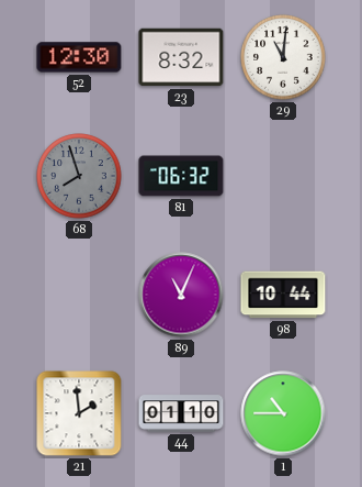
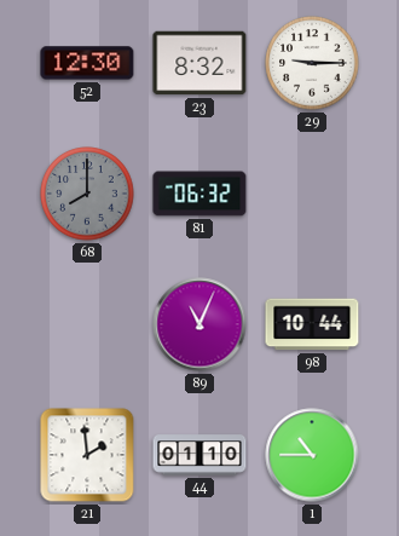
29: 11:01 -> 9:15
68: 7:57 -> 8:00
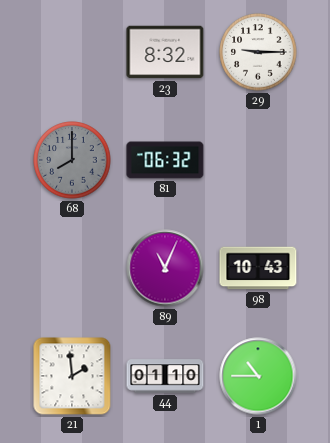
52: 12:30 -> none
98: 10:44 -> 10:43
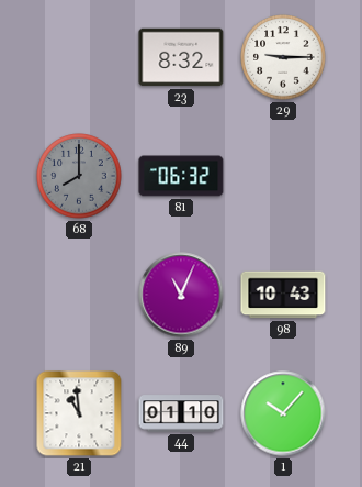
21: 1:59 -> 10:59
1: 10:45 -> 10:07
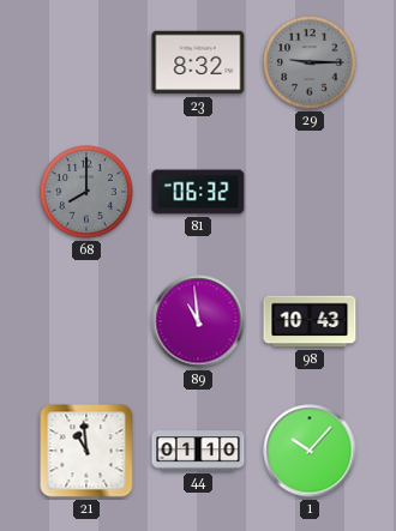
29 dial: white -> grey
89: 11:04 -> 10:59
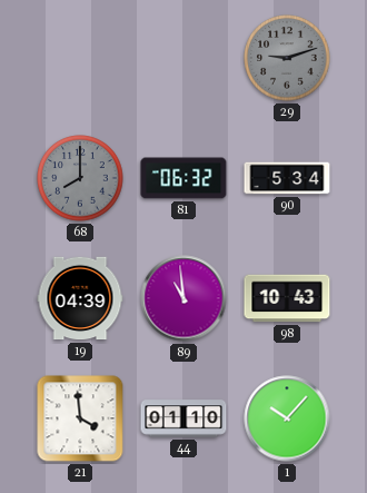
23: 8:32 -> none
29: 9:15 -> 9:12
90: none -> 5:34
19: none -> 04:39
21: 10:59 -> 3:59
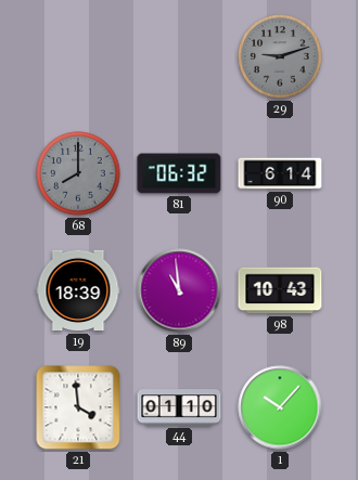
90: 5:34 -> 6:14
19: 04:39 -> 18:39
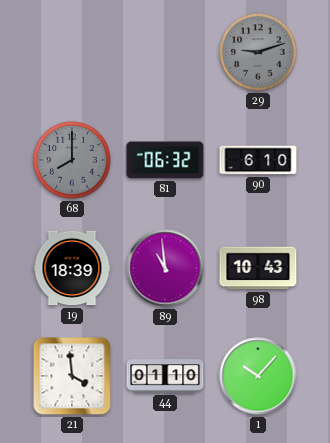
90: 6:14 -> 6:10
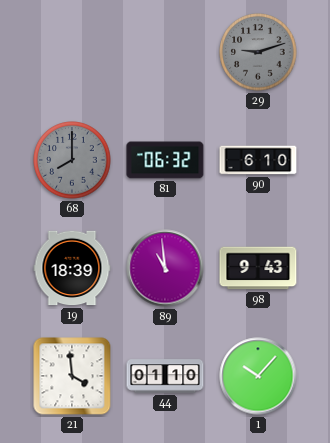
98: 10:43 -> 9:43
